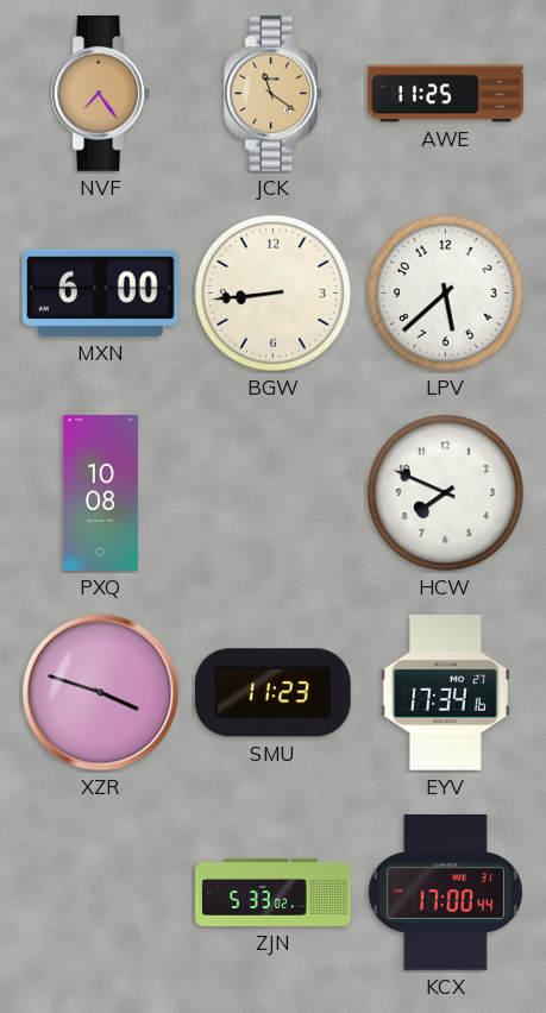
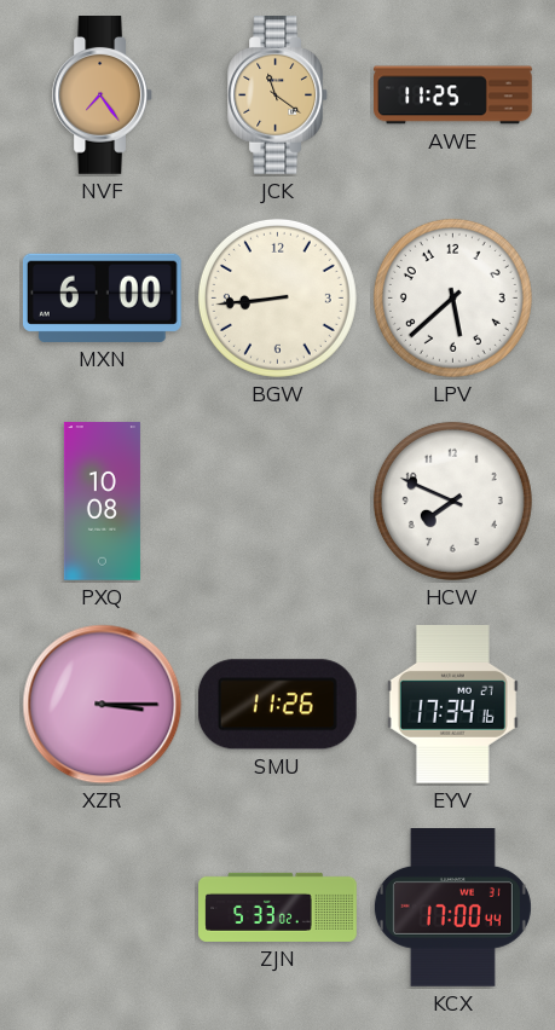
XZR: 3:48 -> 3:15
SMU: 11:23 -> 11:26
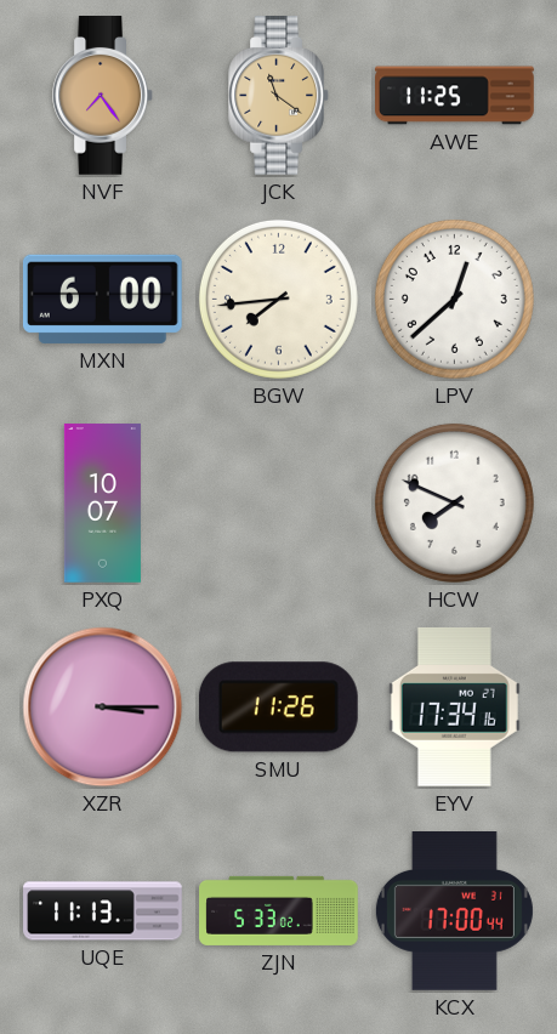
BGW: 8:44 -> 7:44
LPV: 5:38 -> 12:38
PXQ: 10:08 -> 10:07
UQE: none -> 11:13
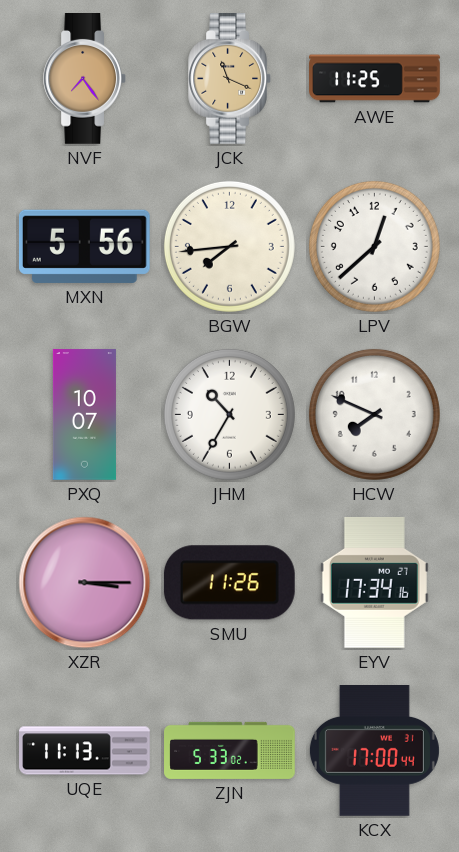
JCK: 11:21 -> 11:19
MXN: 6:00 -> 5:56
JHM: none -> 10:35
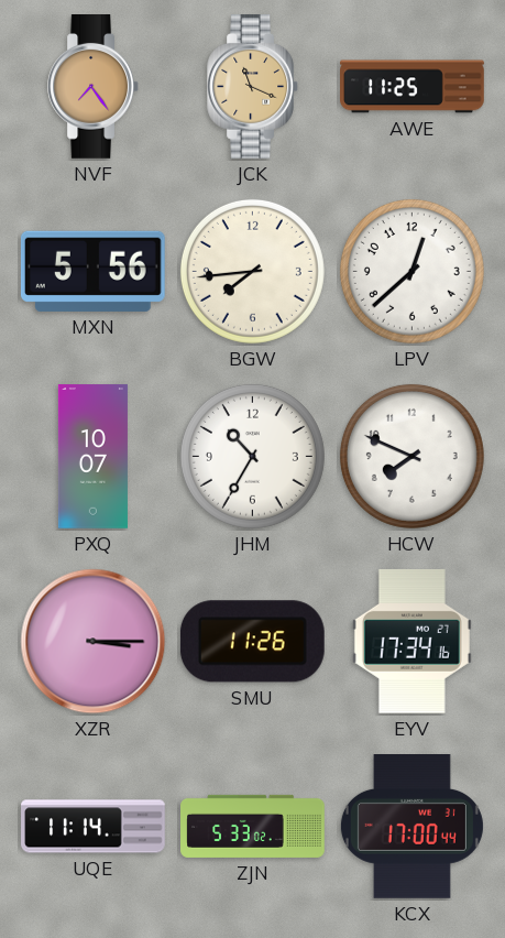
UQE: 11:13 -> 11:14
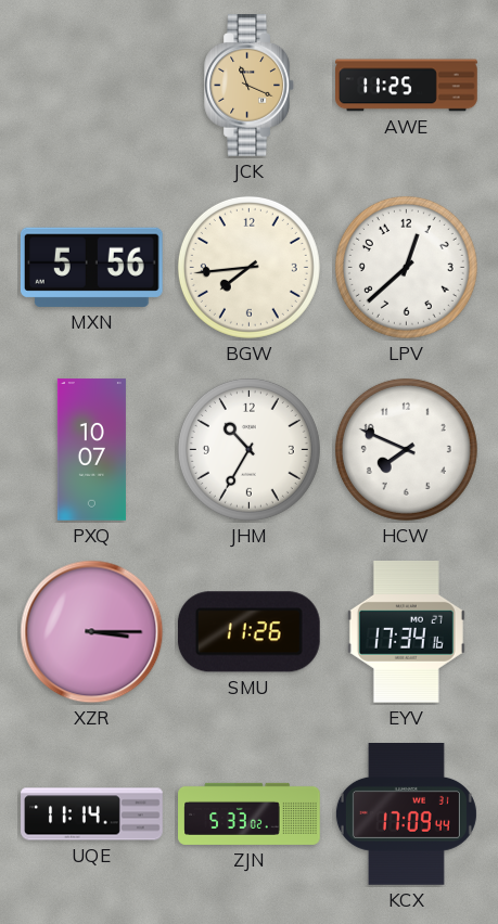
NVF: 7:24 -> none
KCX: 17:00 -> 17:09
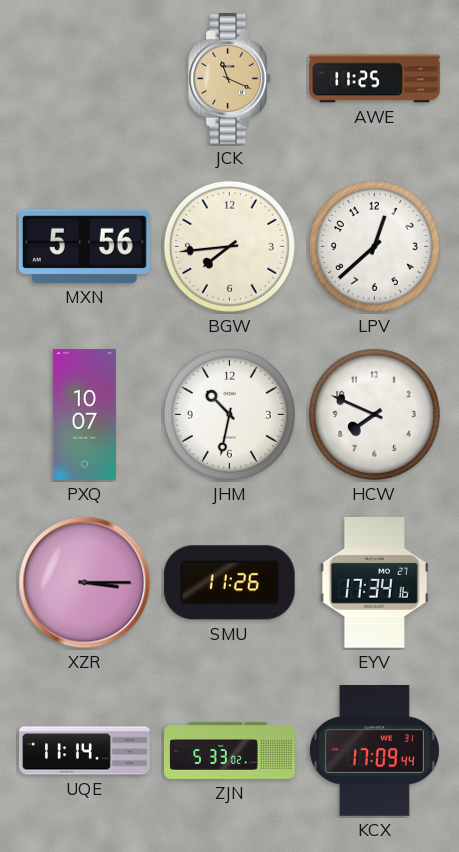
JHM: 10:35 -> 10:32
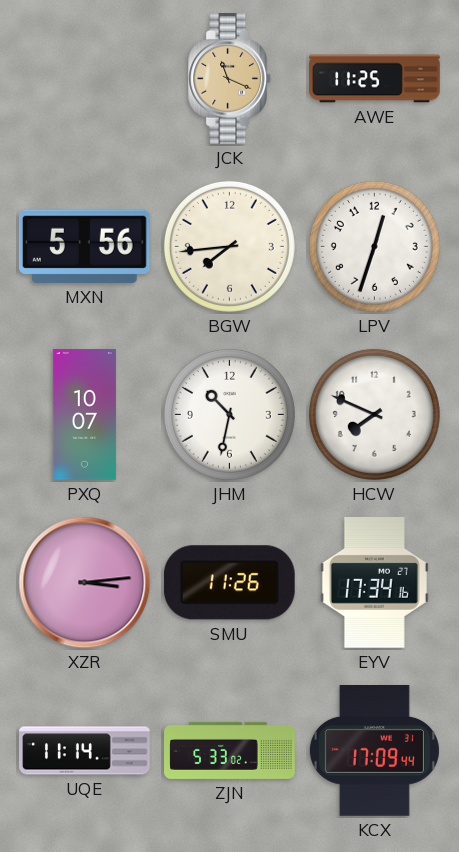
LPV: 12:38 -> 12:33
XZR: 3:15 -> 3:14
